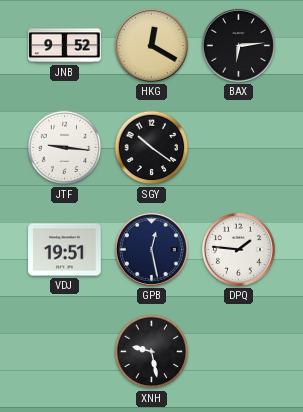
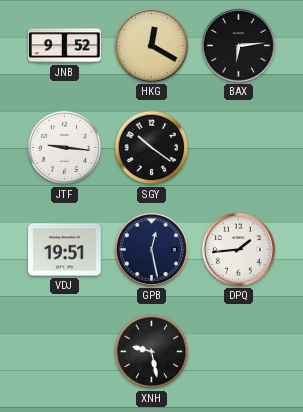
DPQ: 1:46 -> 1:44
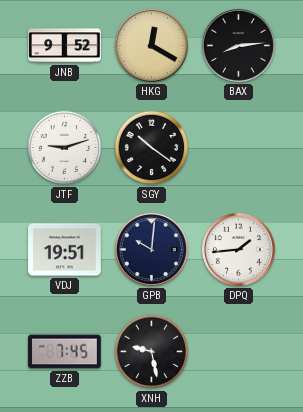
BAX: 6:14 -> 8:14
JTF: 9:16 -> 9:12
GPB: 12:28 -> 10:01
ZZB: none -> 7:45
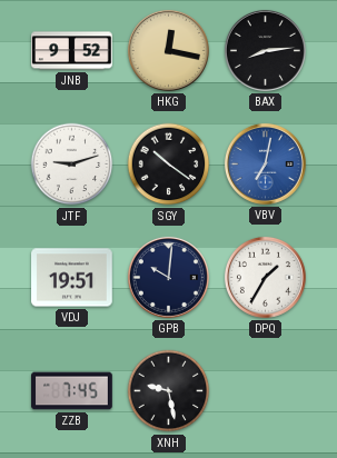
HKG: 12:20 -> 12:17
VBV: none -> 7:02
DPQ: 1:44 -> 1:35
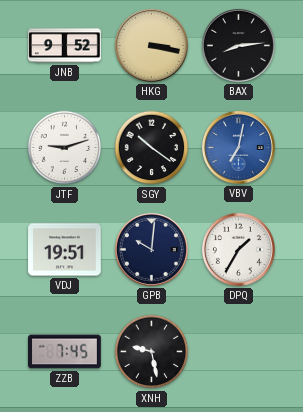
HKG: 12:17 -> 3:17
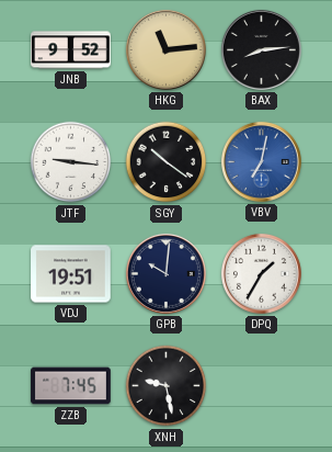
HKG: 3:17 -> 11:14
JTF: 9:12 -> 9:16
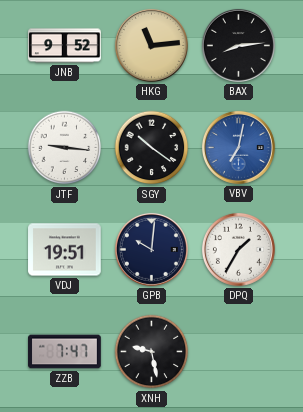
ZZB: 7:45 -> 7:47
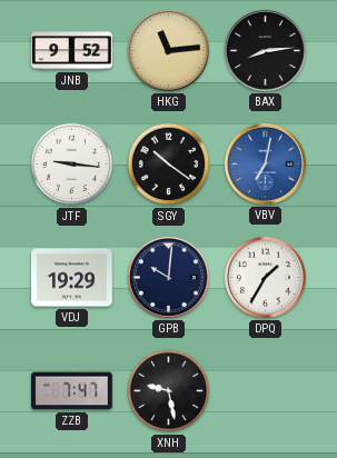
VDJ: 19:51 -> 19:29
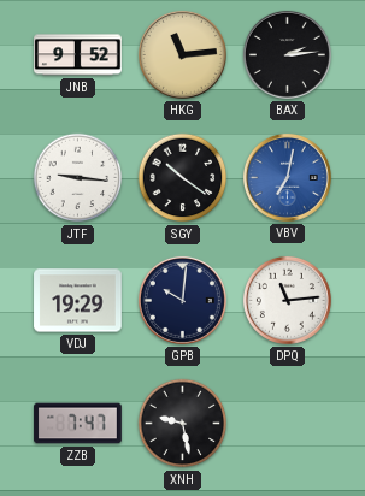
BAX: 8:14 -> 2:14
DPQ: 1:35 -> 11:14
